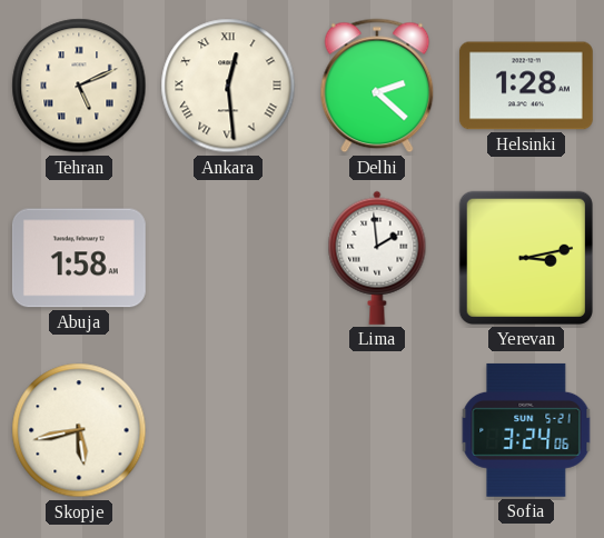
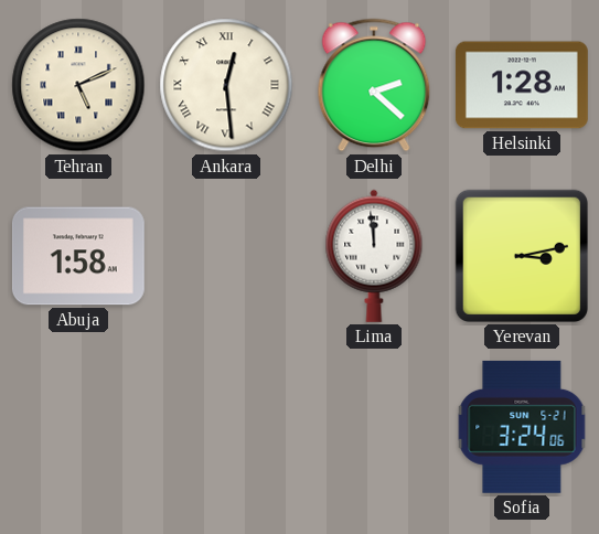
Lima: 1:59 -> 11:59
Skopje: 5:43 -> none
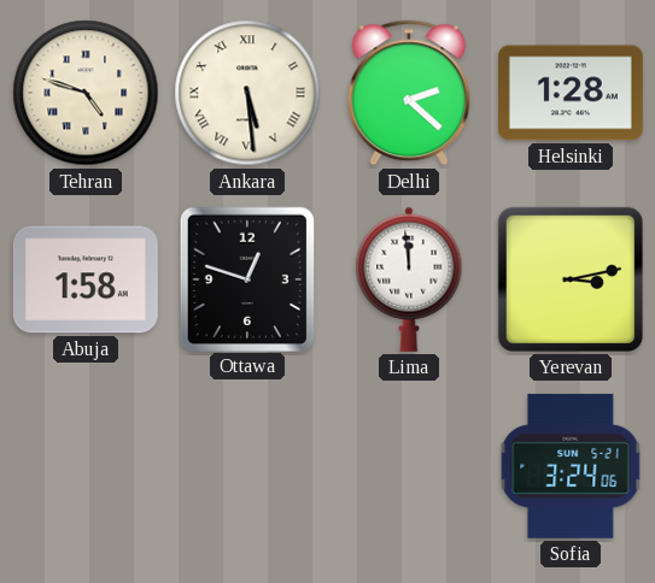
Tehran: 5:11 -> 4:48
Ankara: 12:29 -> 5:29
Ottawa: none -> 12:48
